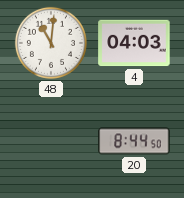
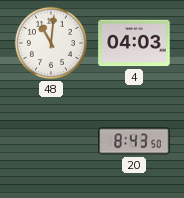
20: 8:44 -> 8:43
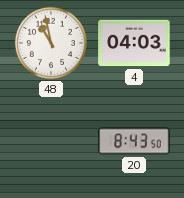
48: 11:01 -> 10:58
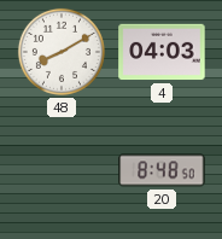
48: 10:58 -> 8:10
20: 8:43 -> 8:48
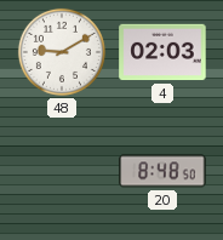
48: 8:10 -> 9:10
4: 04:03 -> 02:03
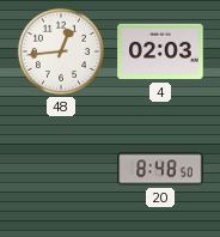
48: 9:10 -> 12:44
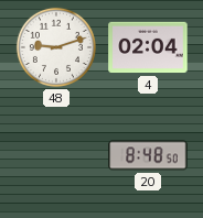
48: 12:44 -> 9:12
4: 02:03 -> 02:04
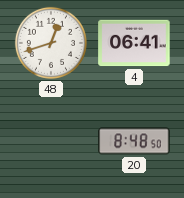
48: 9:12 -> 12:42
4: 02:04 -> 06:41
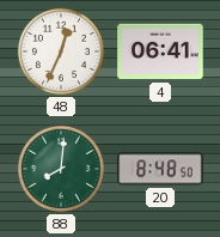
48: 12:42 -> 12:34
88: none -> 8:01
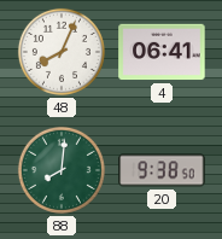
48: 12:34 -> 8:04
20: 8:48 -> 9:38
